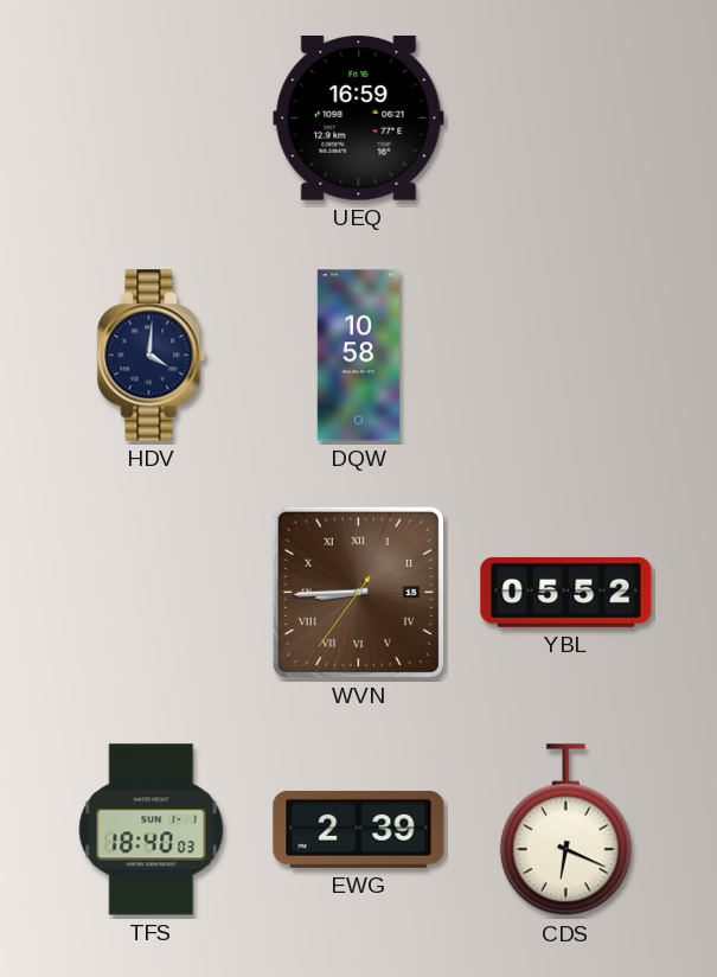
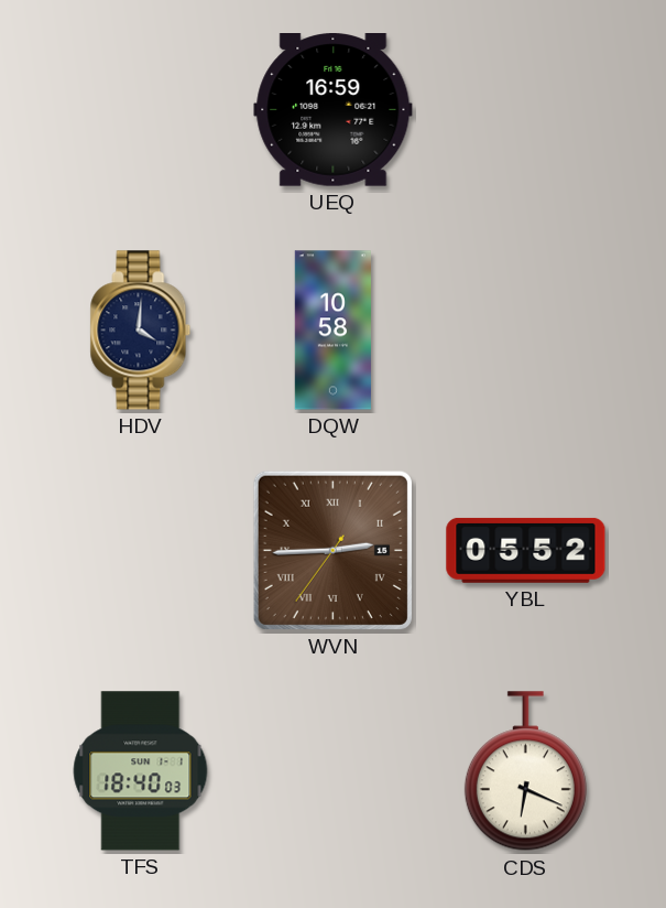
WVN: 8:44 -> 2:44
EWG: 2:39 -> none
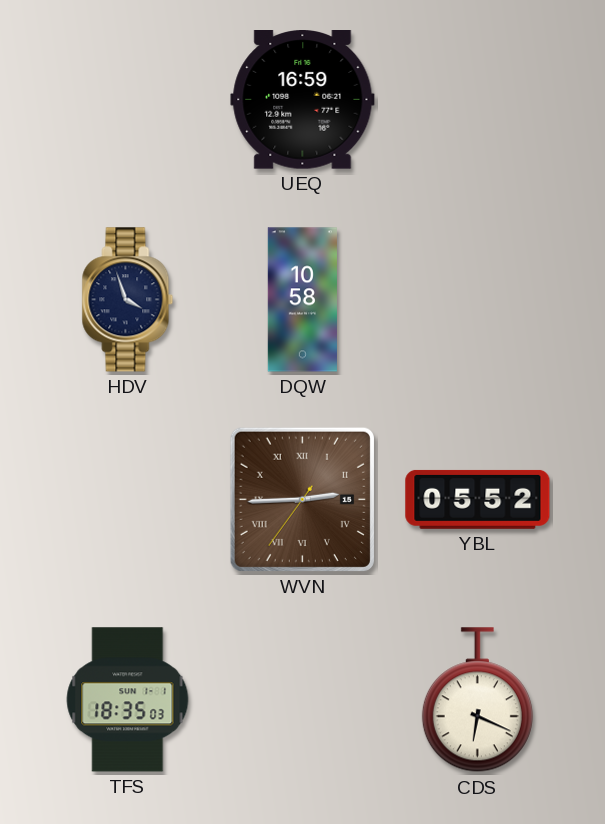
HDV: 4:01 -> 3:57
TFS: 18:40 -> 18:35
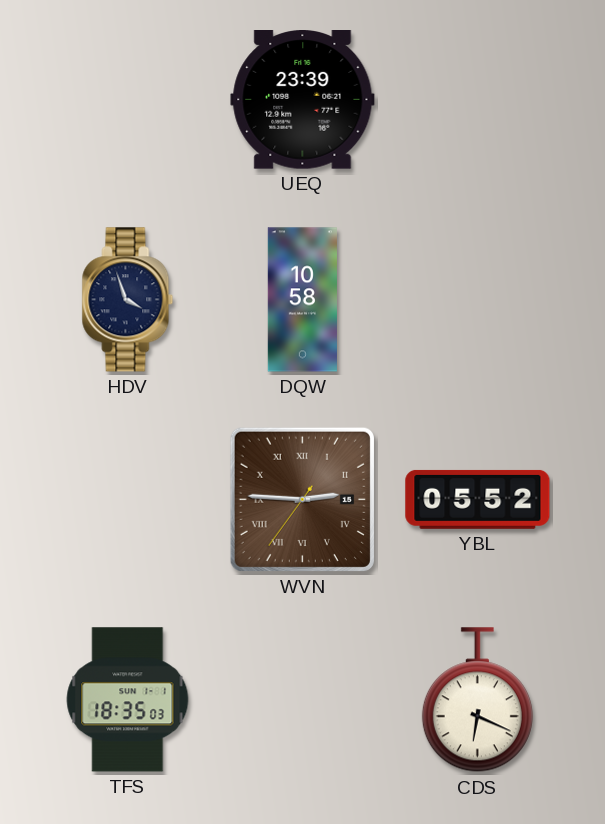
UEQ: 16:59 -> 23:39
WVN: 2:44 -> 2:45
